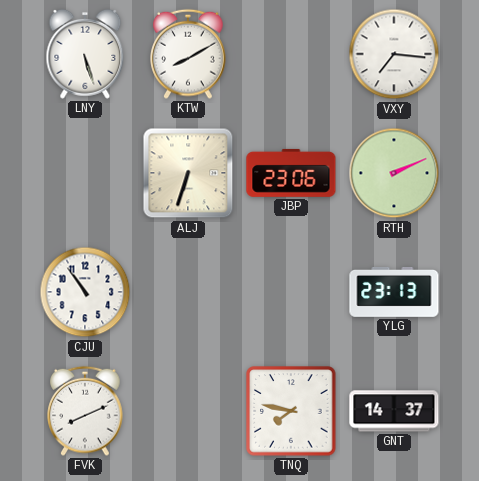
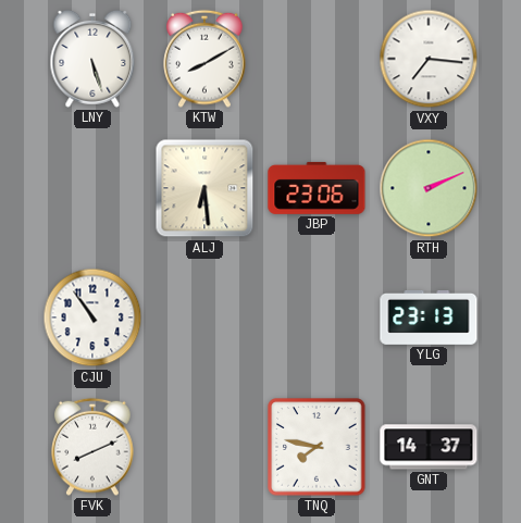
ALJ: 6:33 -> 6:29
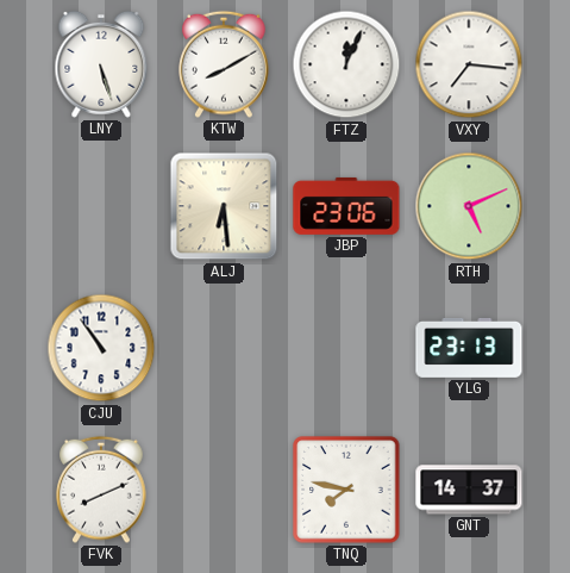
FTZ: none -> 12:04
RTH: 2:11 -> 5:11
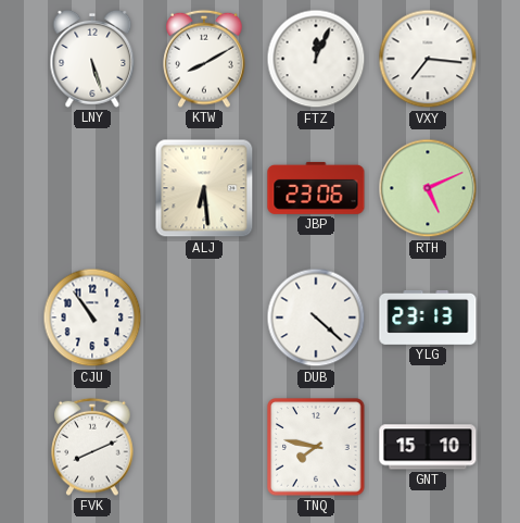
DUB: none -> 4:22
GNT: 14:37 -> 15:10
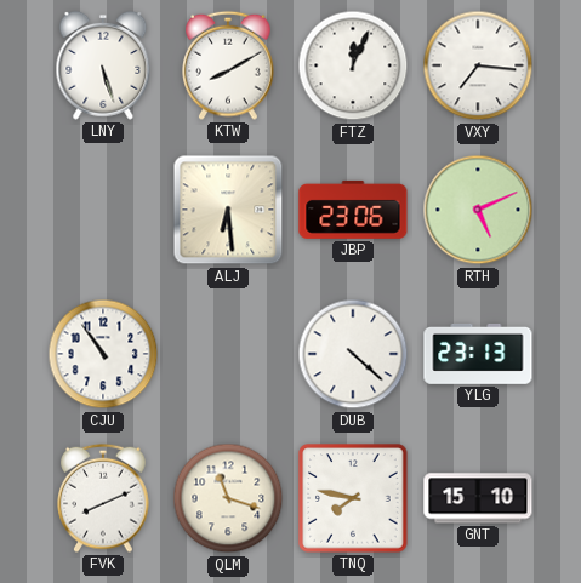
QLM: none -> 11:18
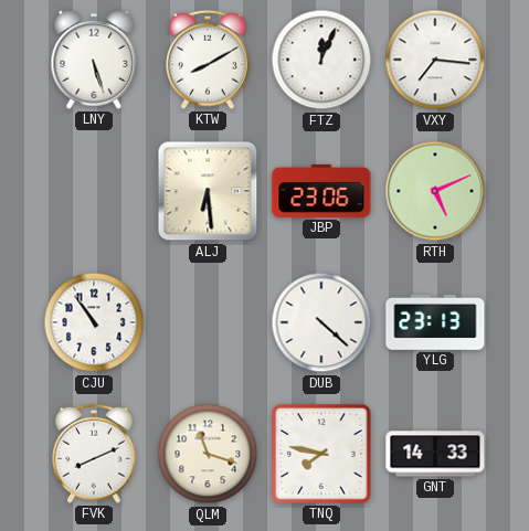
GNT: 15:10 -> 14:33
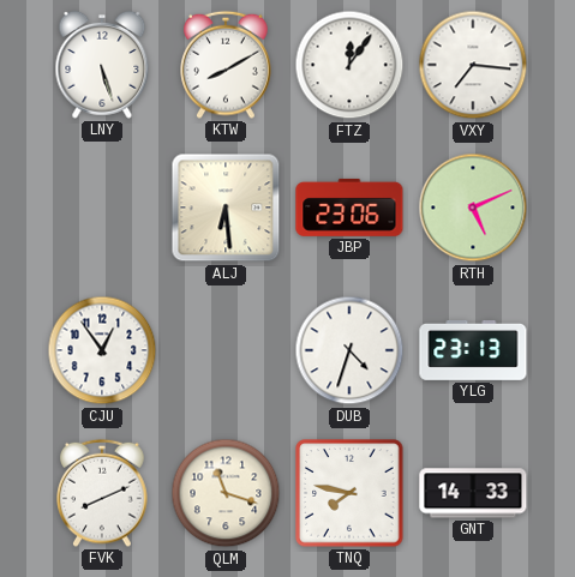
FTZ: 12:04 -> 12:06
CJU: 10:54 -> 12:54
DUB: 4:22 -> 4:33
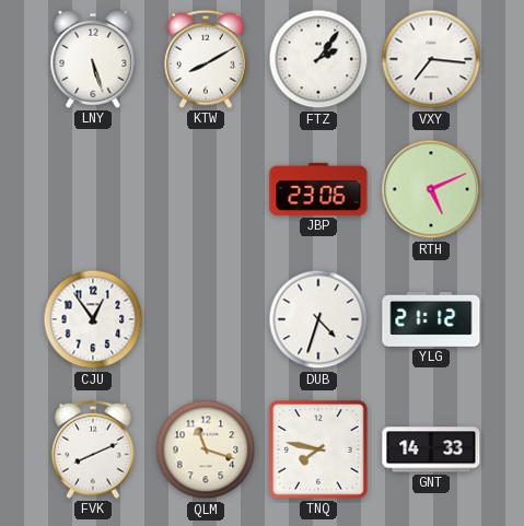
FTZ: 12:06 -> 2:06
ALJ: 6:29 -> none
YLG: 23:13 -> 21:12
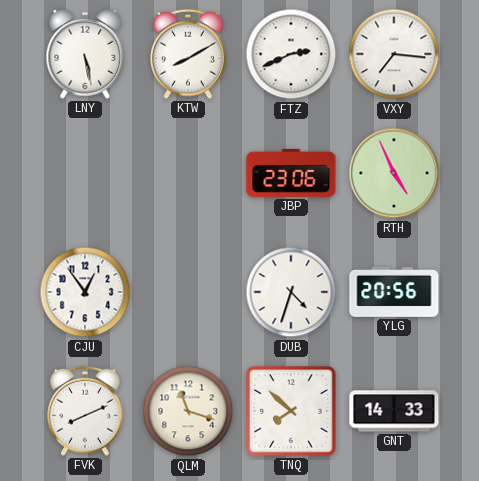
LNY: 5:27 -> 5:28
FTZ: 2:06 -> 2:41
RTH: 5:11 -> 4:56
YLG: 21:12 -> 20:56
TNQ: 7:47 -> 7:52
